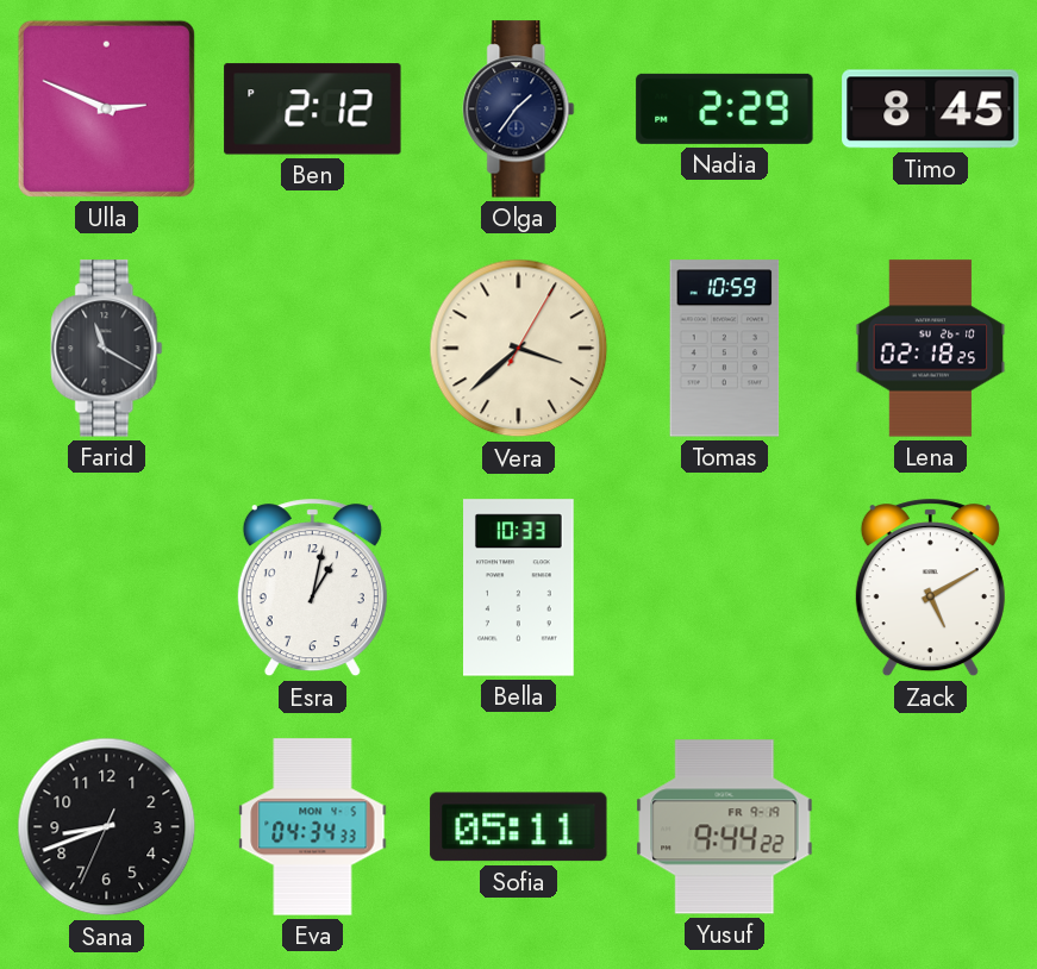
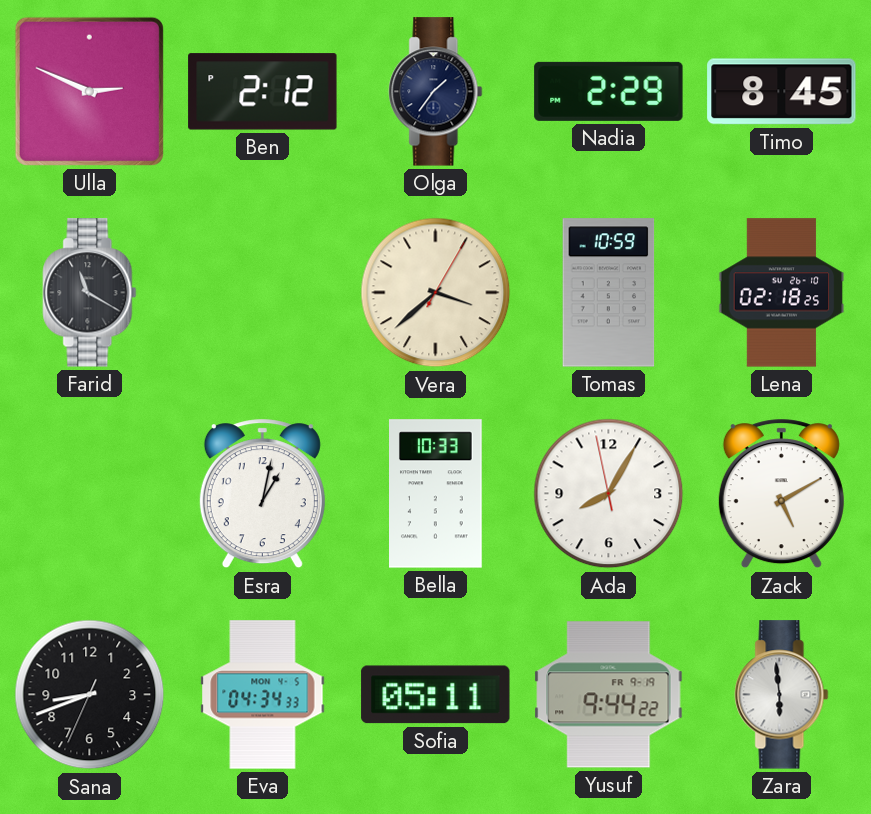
Ada: none -> 8:04
Zara: none -> 5:59
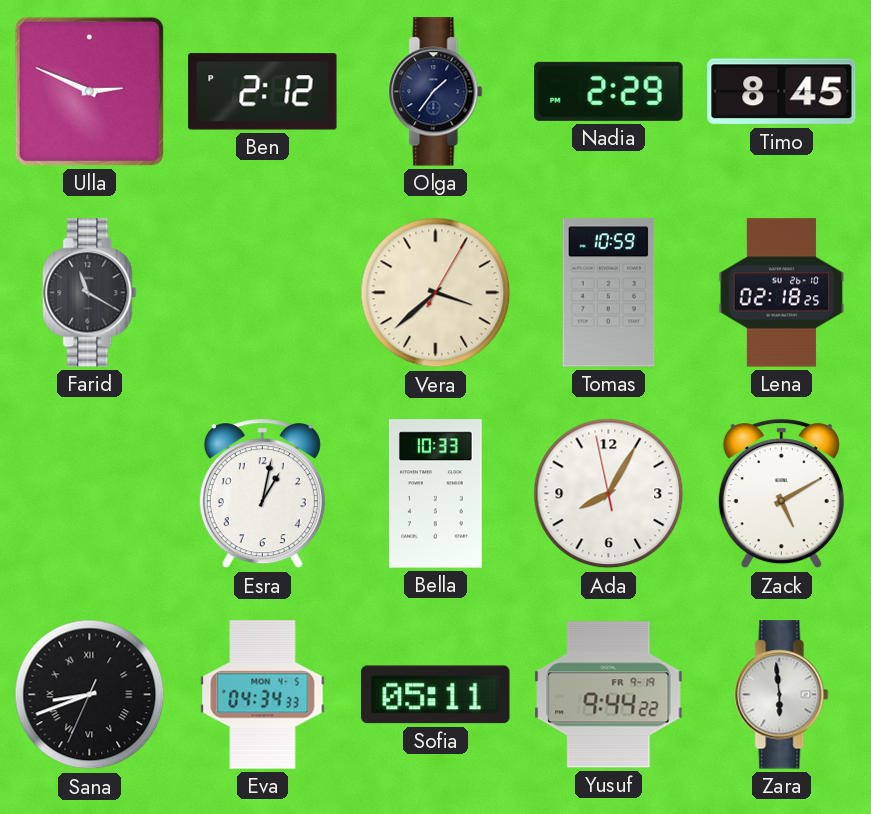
Sana numerals: Arabic -> Roman
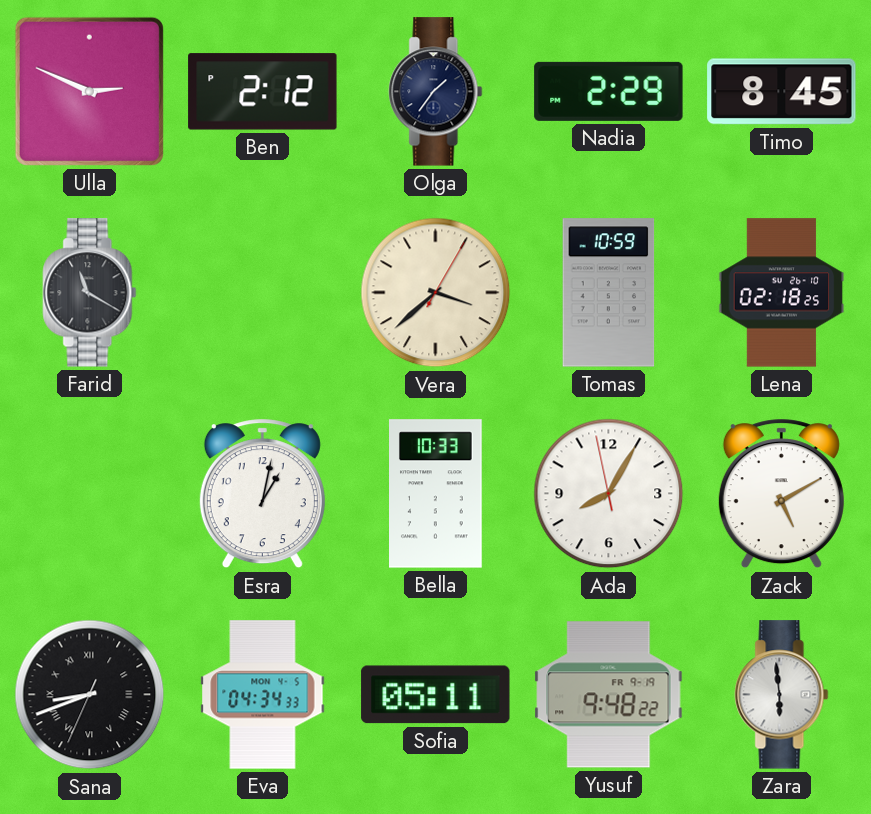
Yusuf: 9:44 -> 9:48
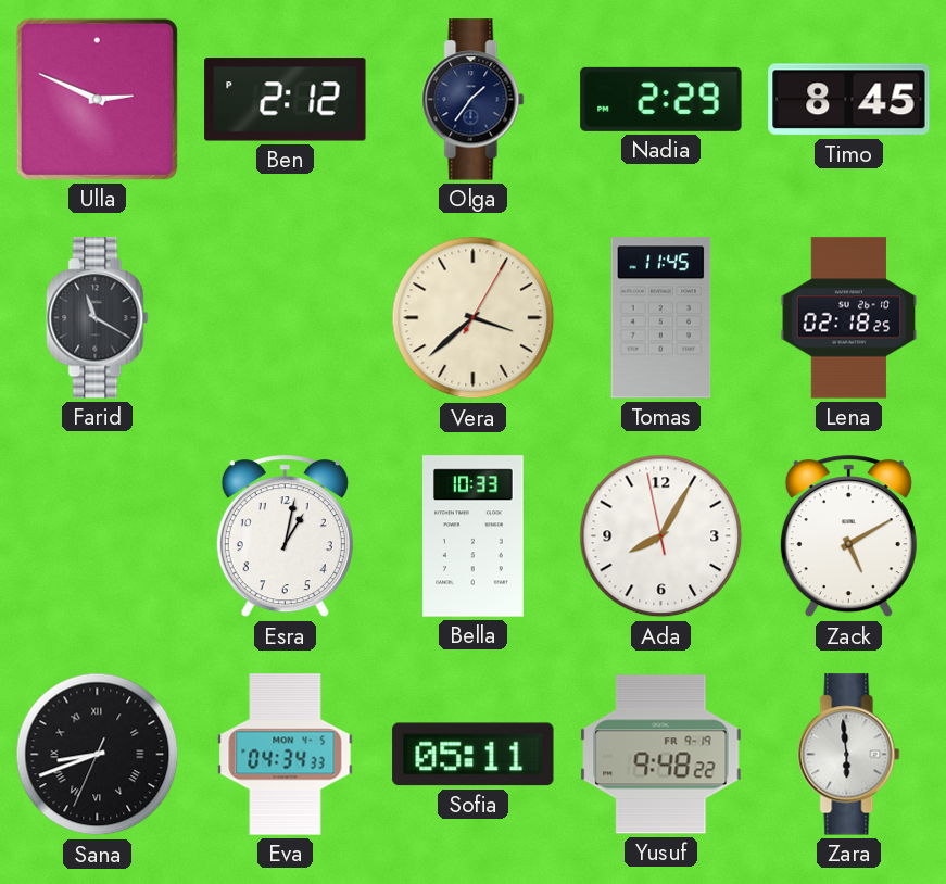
Tomas: 10:59 -> 11:45
